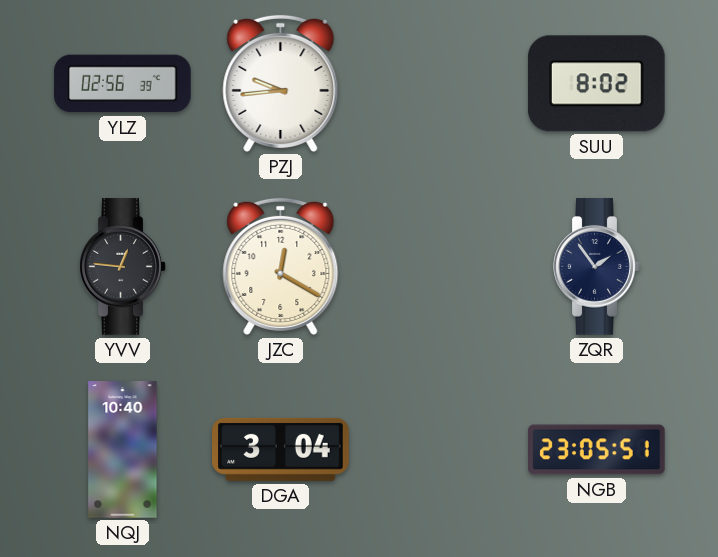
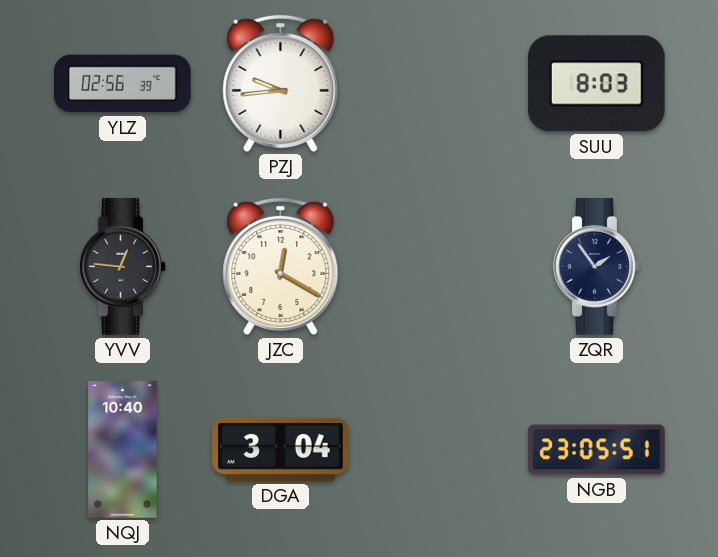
SUU: 8:02 -> 8:03
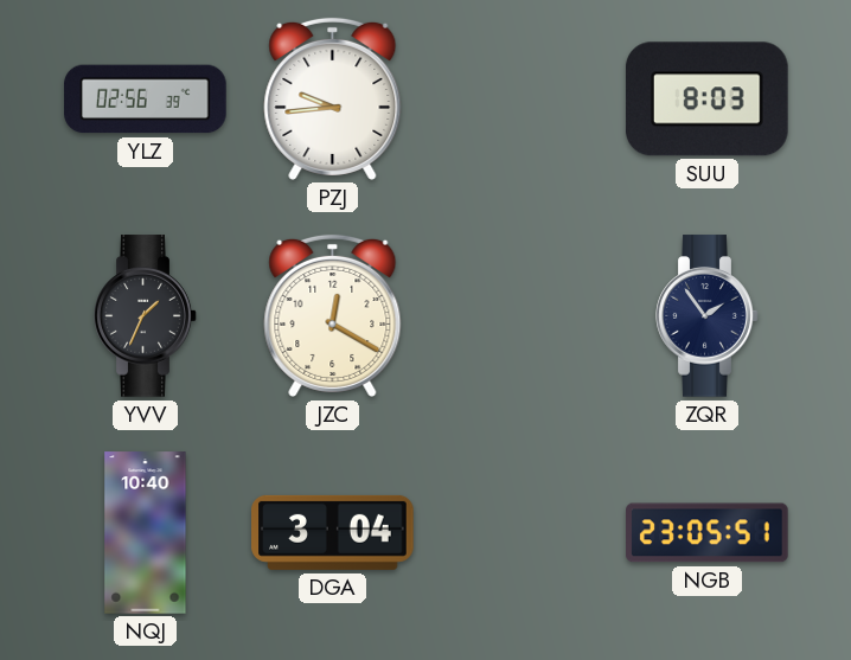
YVV: 12:46 -> 1:34
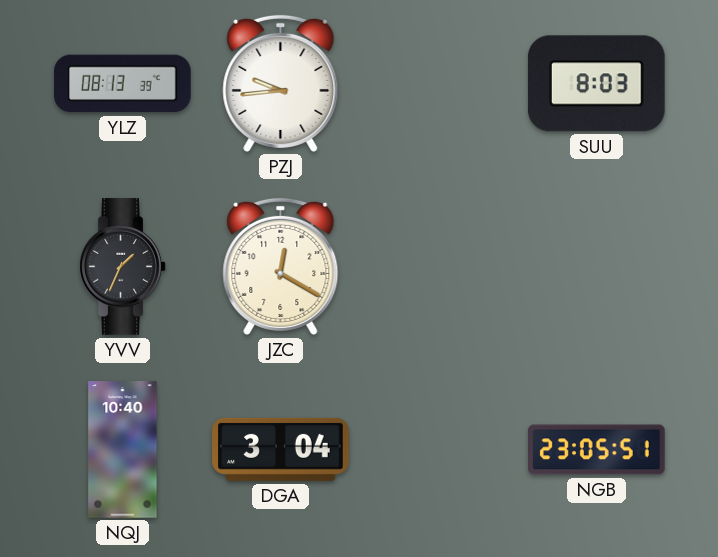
YLZ: 02:56 -> 08:13
ZQR: 1:54 -> none
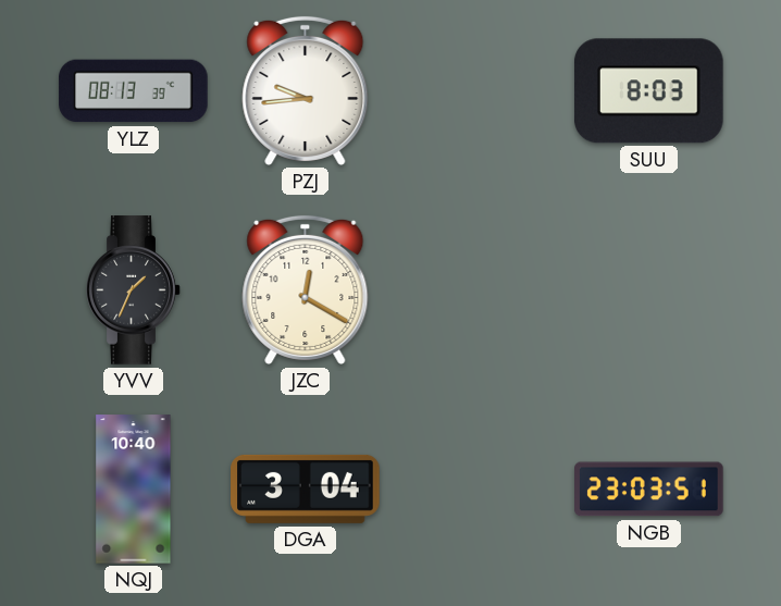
NGB: 23:05 -> 23:03
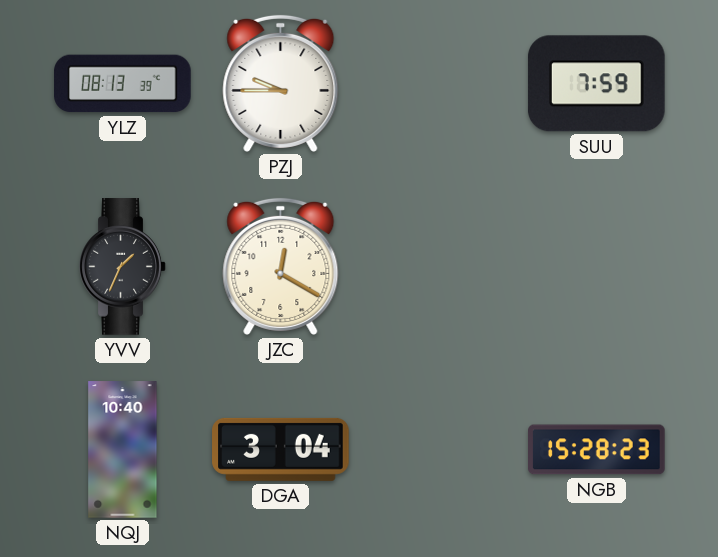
PZJ: 9:44 -> 9:45
SUU: 8:03 -> 7:59
NGB: 23:03 -> 15:28
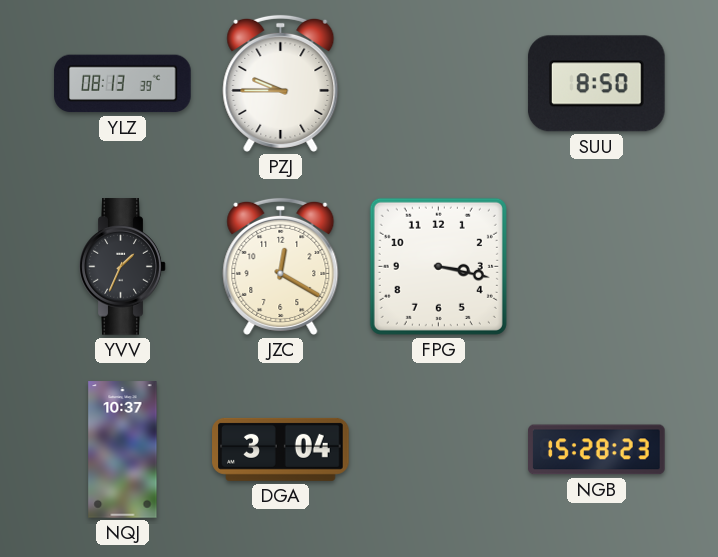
SUU: 7:59 -> 8:50
FPG: none -> 3:17
NQJ: 10:40 -> 10:37
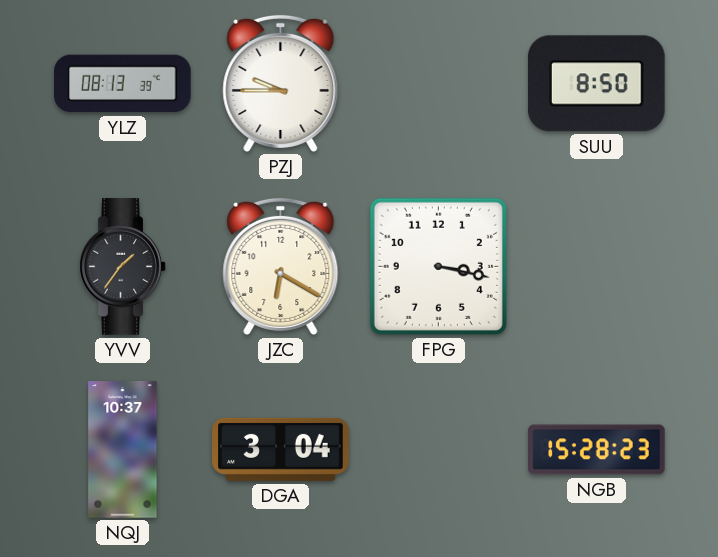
YVV: 1:34 -> 1:36
JZC: 12:20 -> 6:20
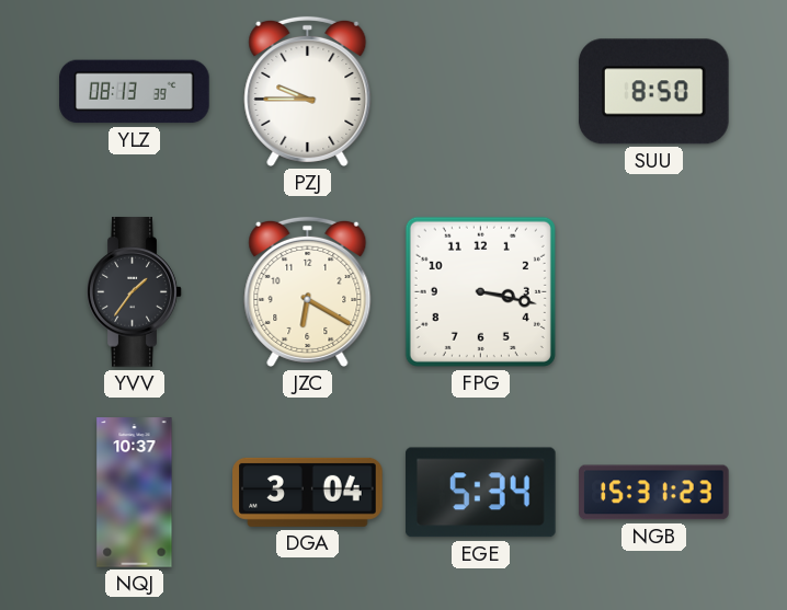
EGE: none -> 5:34
NGB: 15:28 -> 15:31
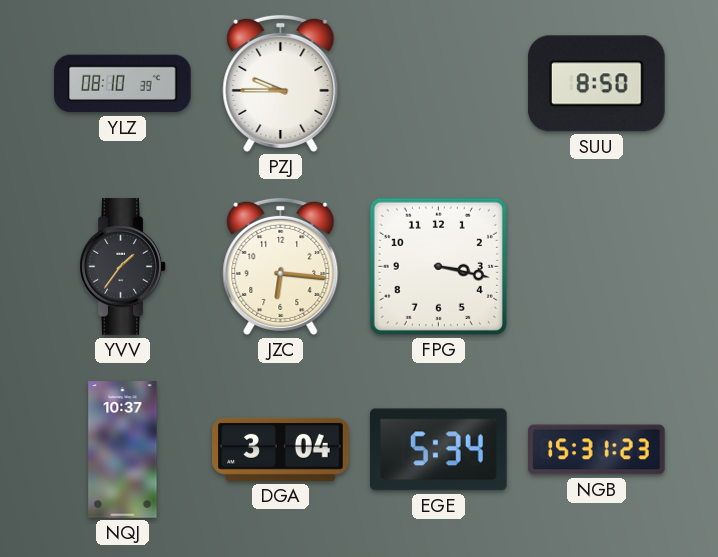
YLZ: 08:13 -> 08:10
JZC: 6:20 -> 6:16
